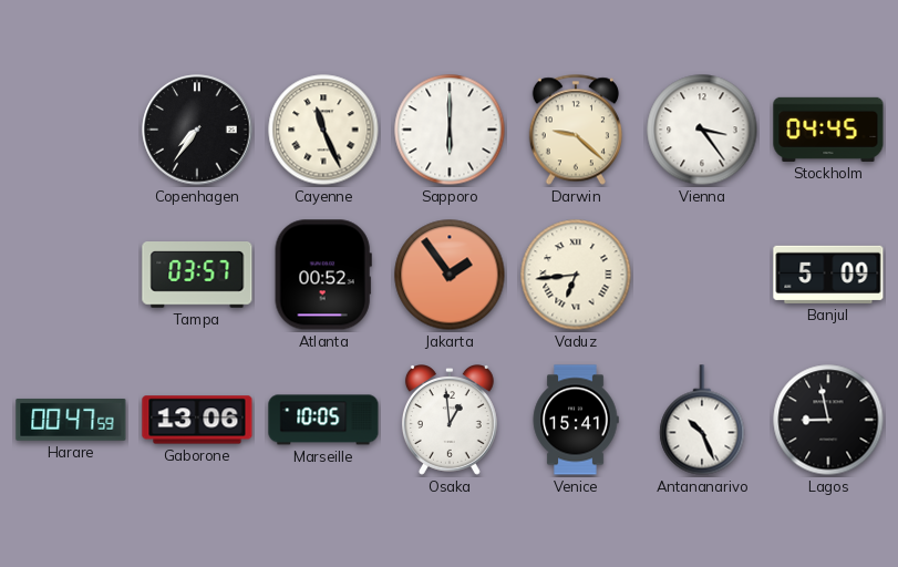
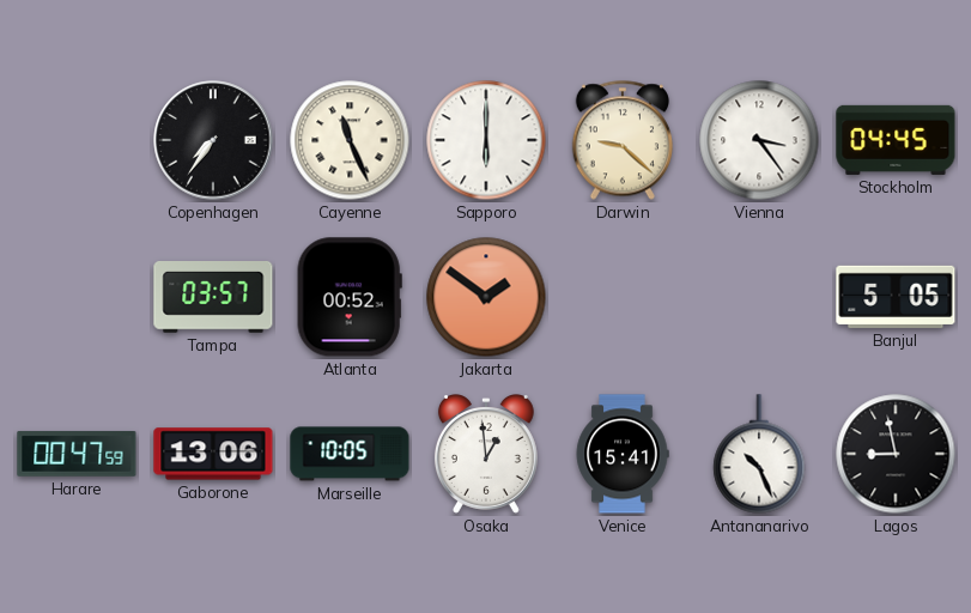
Jakarta: 1:54 -> 1:51
Vaduz: 6:44 -> none
Banjul: 5:09 -> 5:05
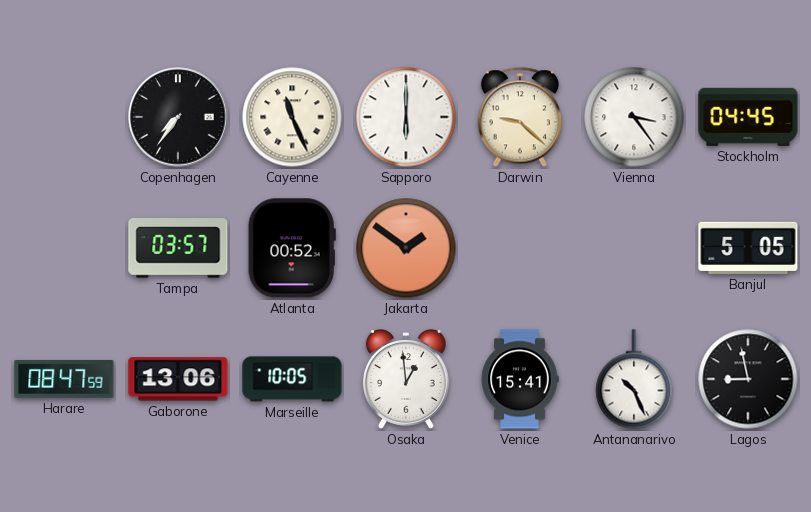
Harare: 00:47 -> 08:47
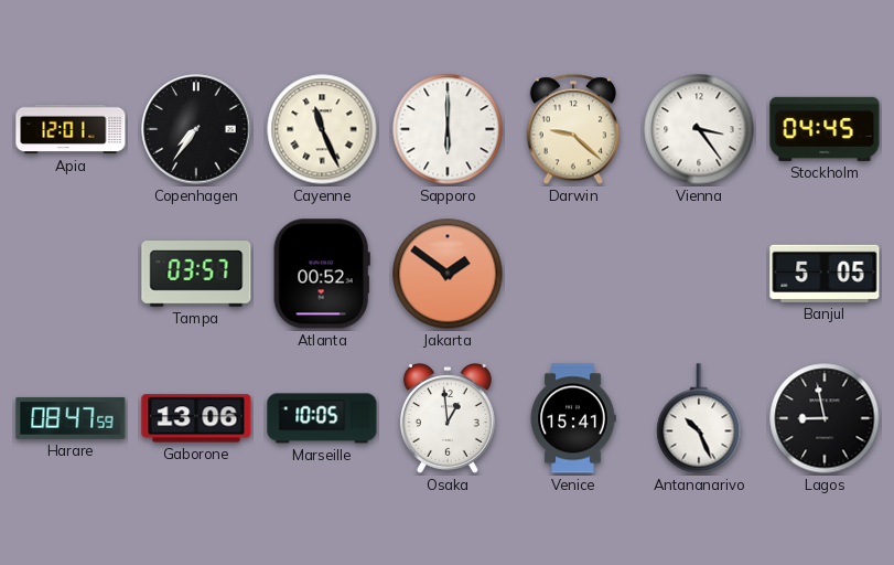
Apia: none -> 12:01
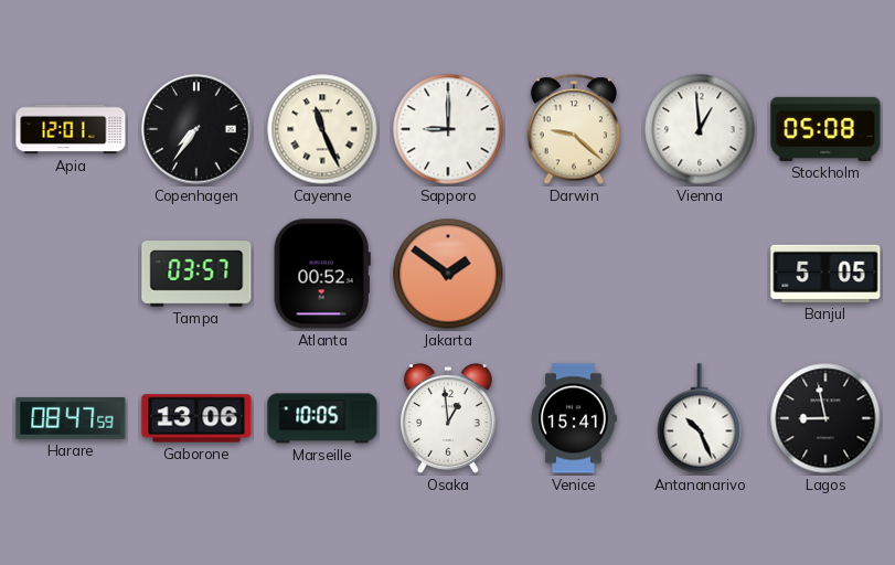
Sapporo: 6:00 -> 9:00
Vienna: 3:24 -> 12:59
Stockholm: 04:45 -> 05:08
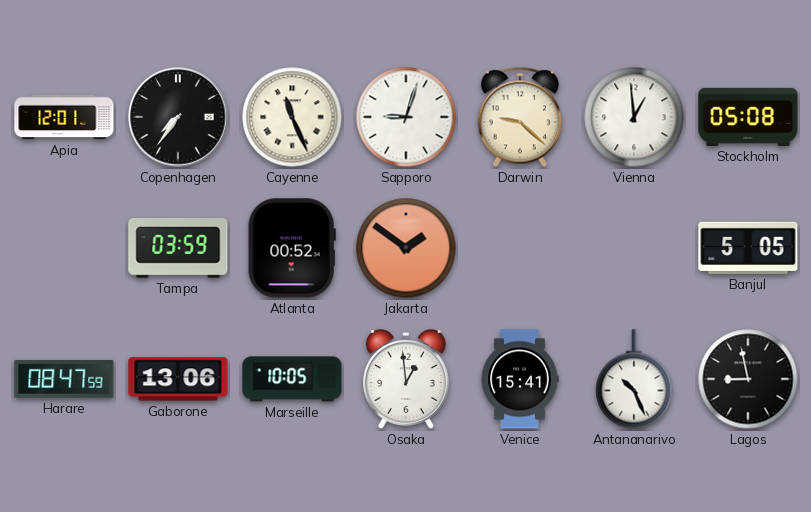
Sapporo: 9:00 -> 9:03
Tampa: 03:57 -> 03:59
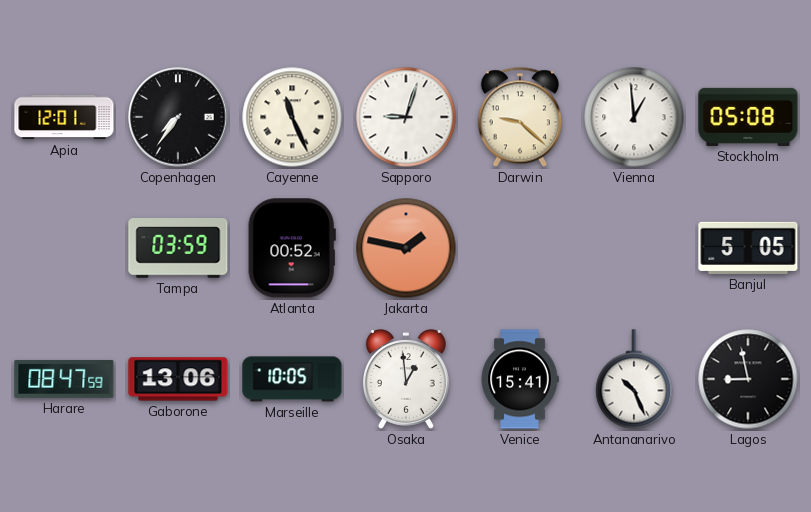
Jakarta: 1:51 -> 1:47
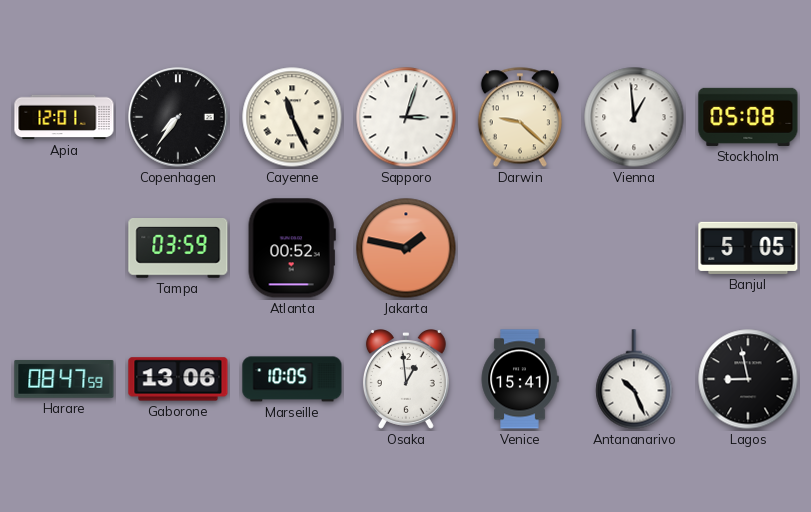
Sapporo: 9:03 -> 3:03
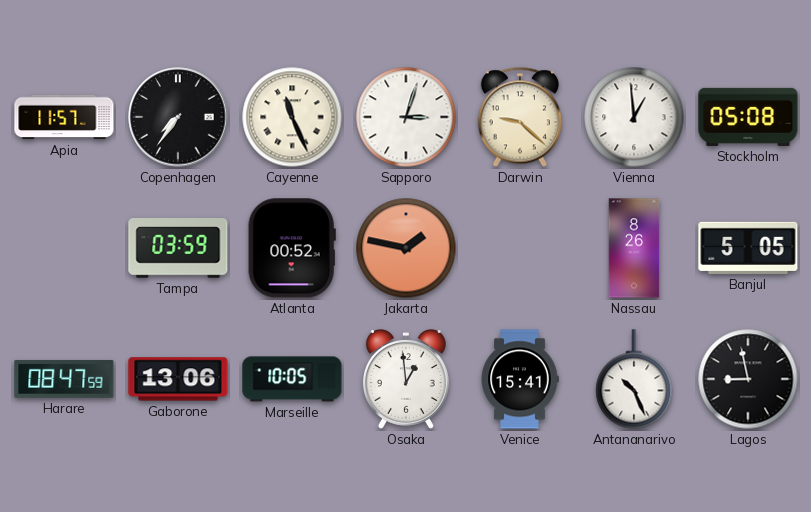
Apia: 12:01 -> 11:57
Nassau: none -> 8:26
